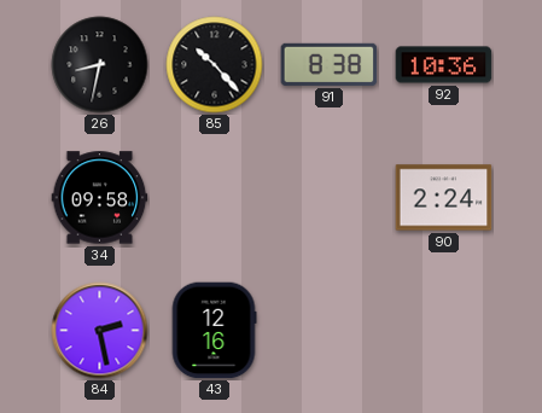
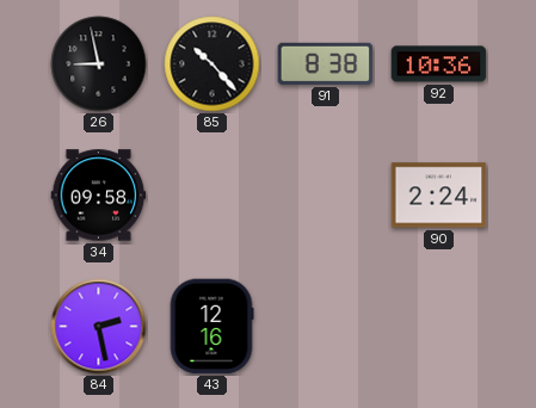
26: 8:32 -> 8:58
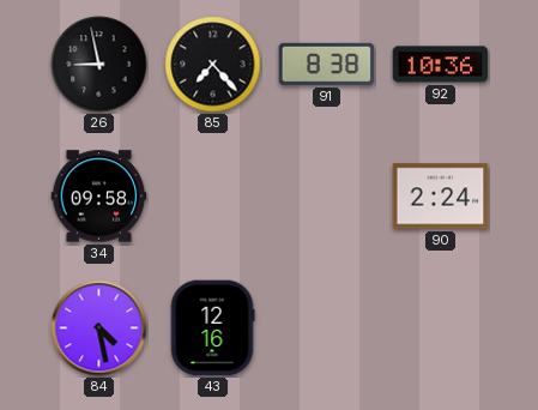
85: 10:23 -> 7:23
84: 2:28 -> 4:28
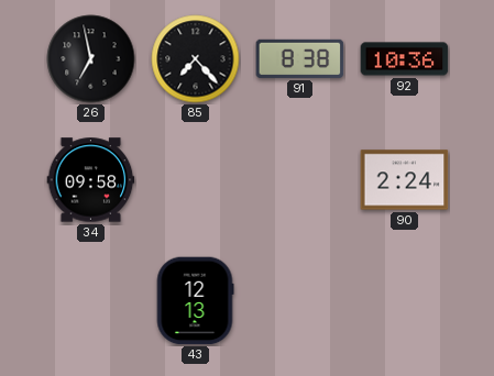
26: 8:58 -> 6:58
84: 4:28 -> none
43: 12:16 -> 12:13
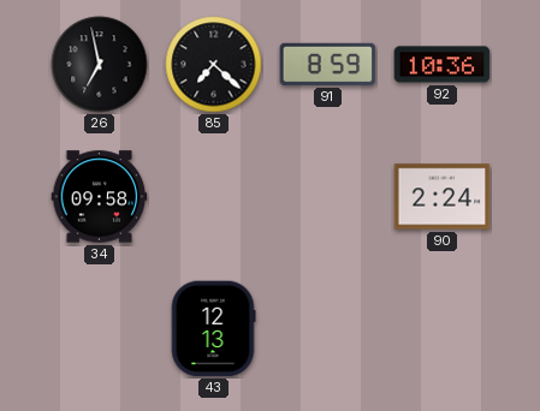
85: 7:23 -> 7:22
91: 8:38 -> 8:59
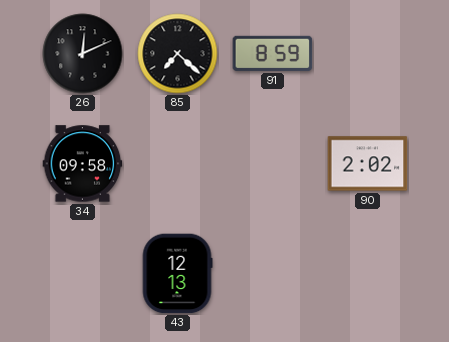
26: 6:58 -> 12:11
92: 10:36 -> none
90: 2:24 -> 2:02
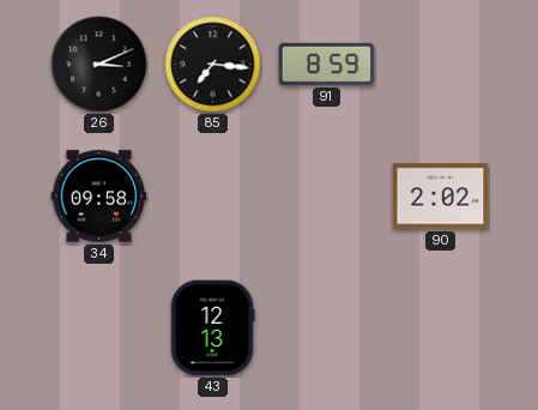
26: 12:11 -> 3:11
85: 7:22 -> 7:16
